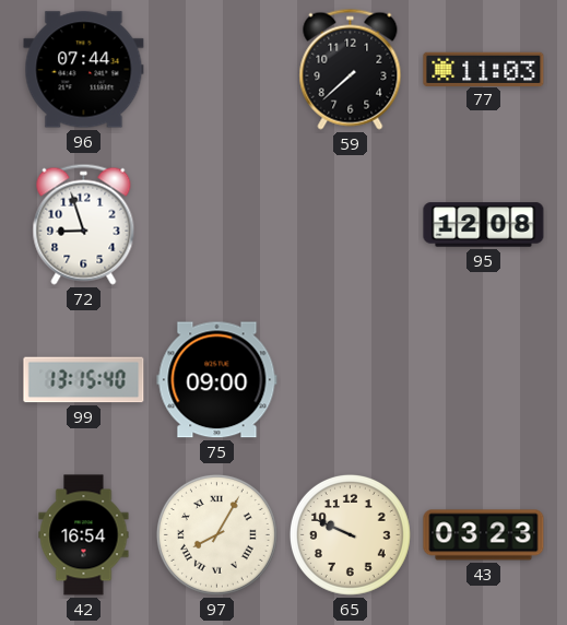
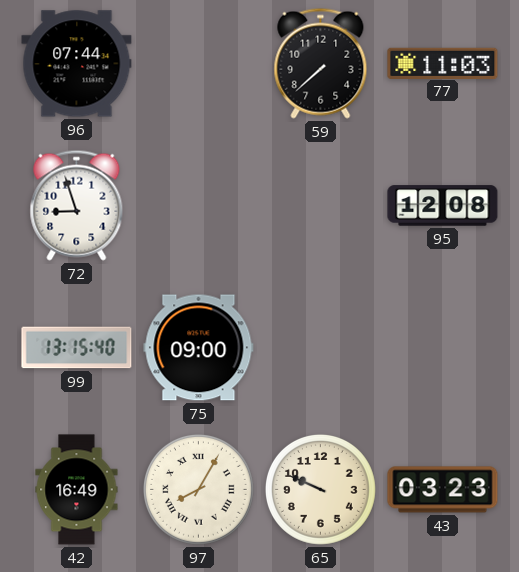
42: 16:54 -> 16:49
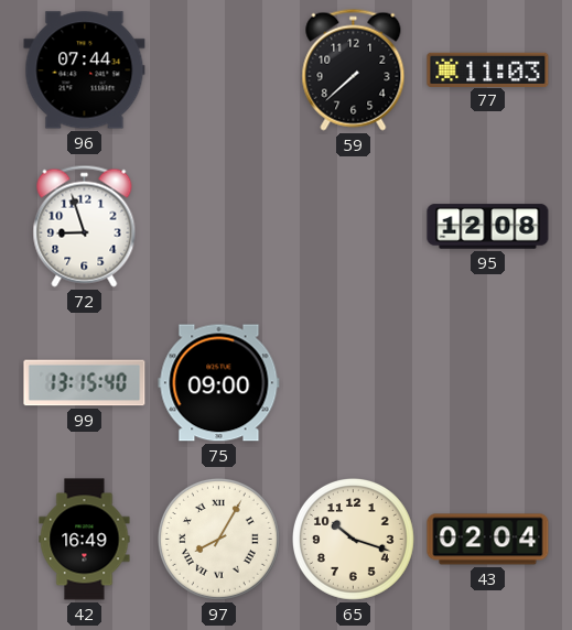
65: 9:49 -> 10:18
43: 03:23 -> 02:04
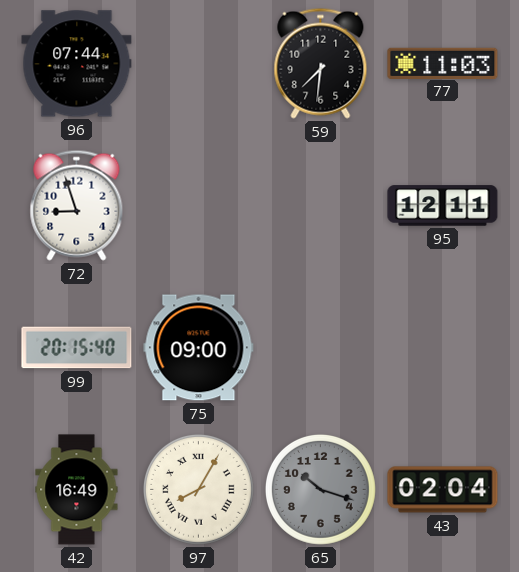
59: 7:38 -> 7:31
95: 12:08 -> 12:11
99: 13:15 -> 20:15
65 dial: cream -> grey
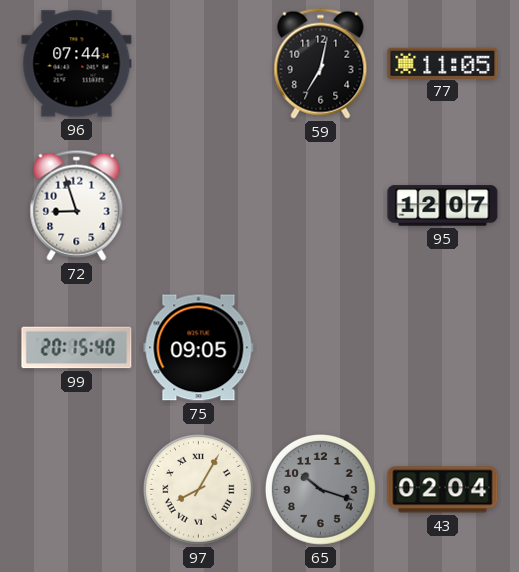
59: 7:31 -> 7:02
77: 11:03 -> 11:05
95: 12:11 -> 12:07
75: 09:00 -> 09:05
42: 16:49 -> none
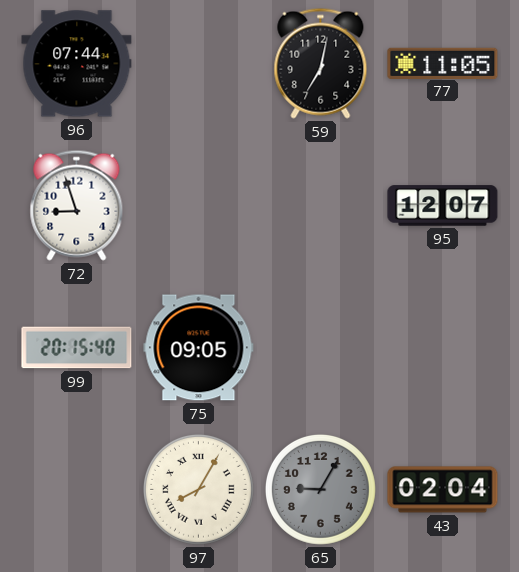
65: 10:18 -> 9:05
